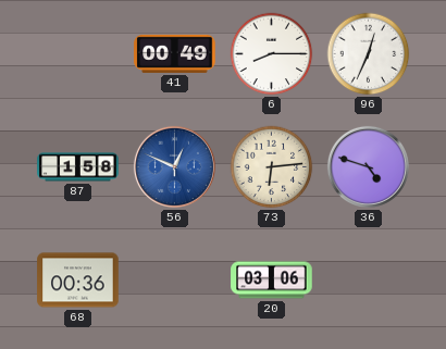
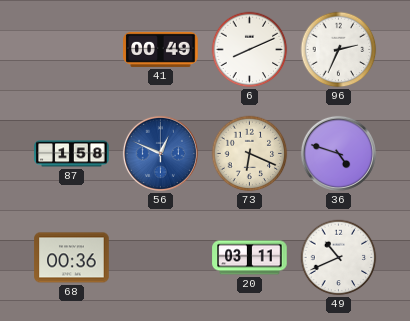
6: 8:15 -> 8:11
96: 12:34 -> 2:34
73: 6:14 -> 6:19
20: 03:06 -> 03:11
49: none -> 10:41
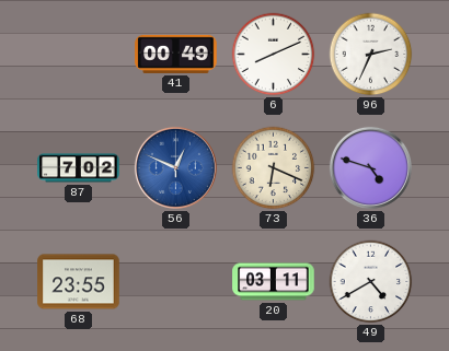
87: 1:58 -> 7:02
68: 00:36 -> 23:55
49: 10:41 -> 4:40
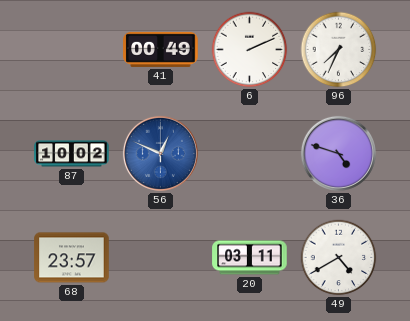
6: 8:11 -> 2:11
96: 2:34 -> 7:34
87: 7:02 -> 10:02
73: 6:19 -> none
68: 23:55 -> 23:57
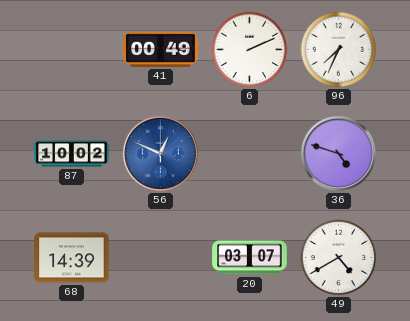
68: 23:57 -> 14:39
20: 03:11 -> 03:07
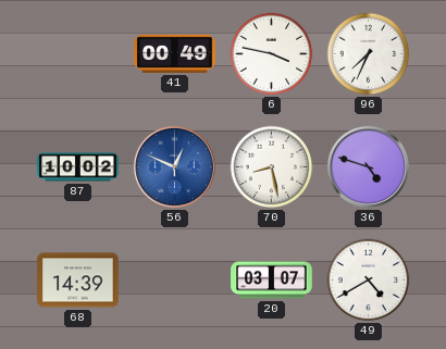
6: 2:11 -> 3:47
70: none -> 8:28
